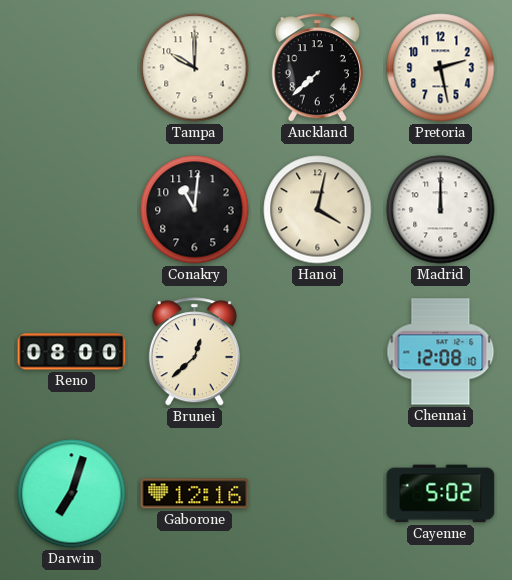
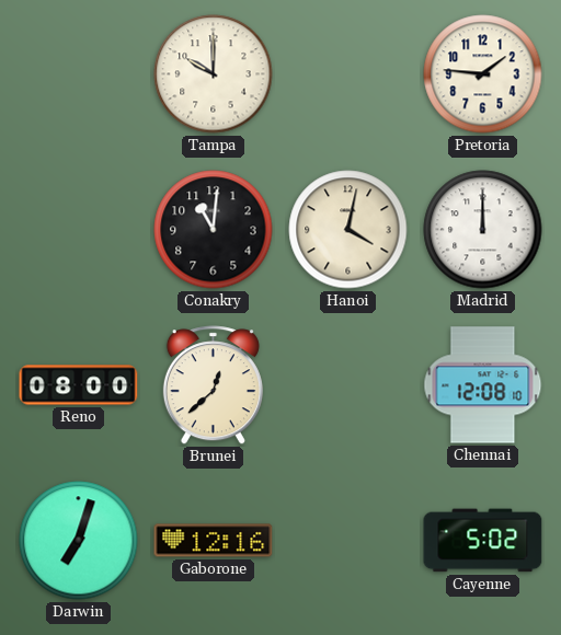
Auckland: 7:38 -> none
Pretoria: 2:28 -> 1:46
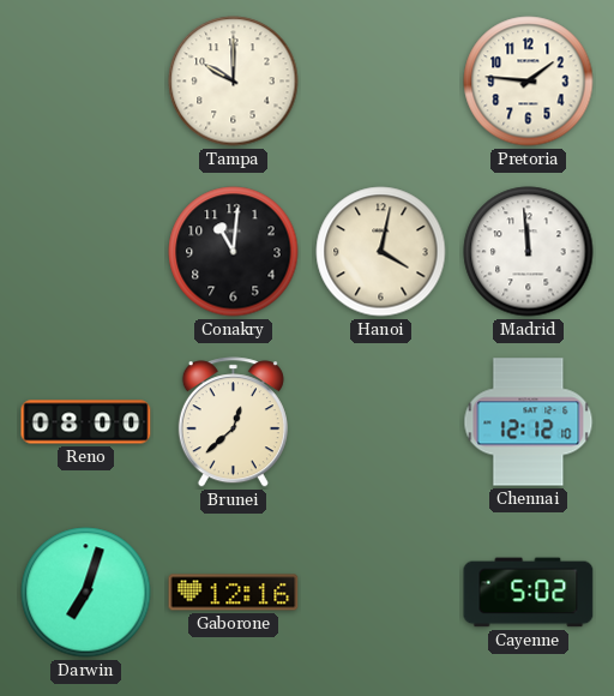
Madrid: 12:00 -> 11:59
Chennai: 12:08 -> 12:12
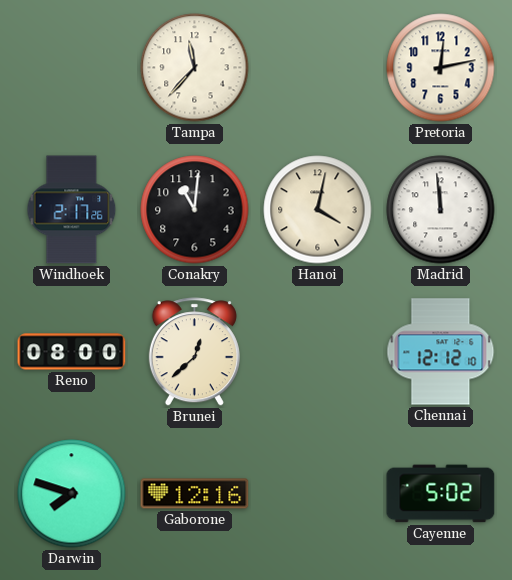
Tampa: 10:00 -> 11:37
Pretoria: 1:46 -> 12:13
Windhoek: none -> 2:17
Darwin: 7:03 -> 7:48
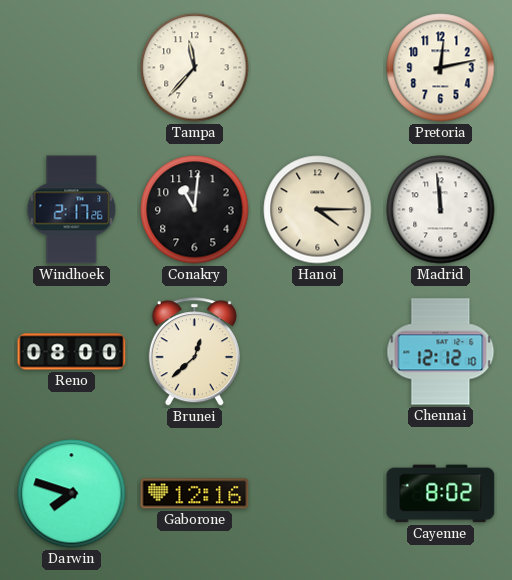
Hanoi: 4:02 -> 4:15
Cayenne: 5:02 -> 8:02
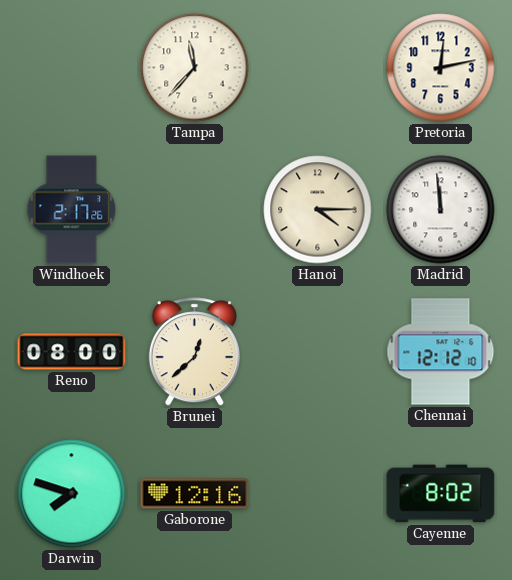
Conakry: 11:01 -> none
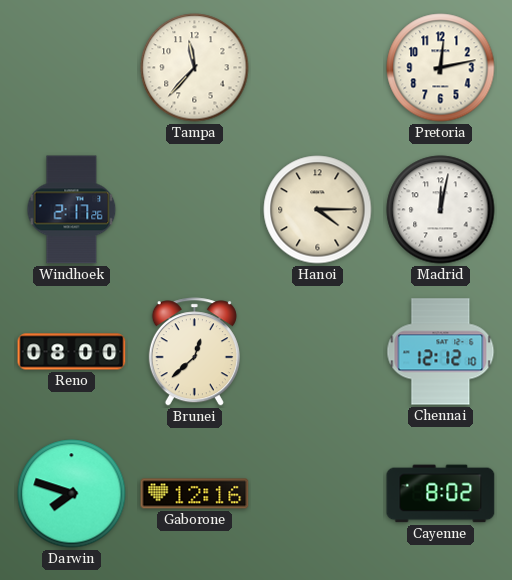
Madrid: 11:59 -> 12:02
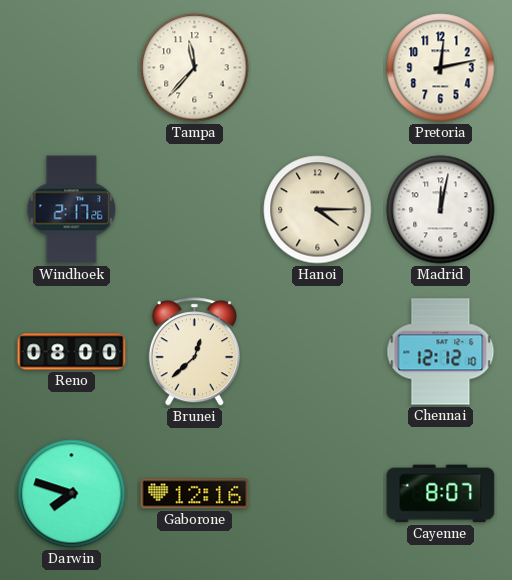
Cayenne: 8:02 -> 8:07
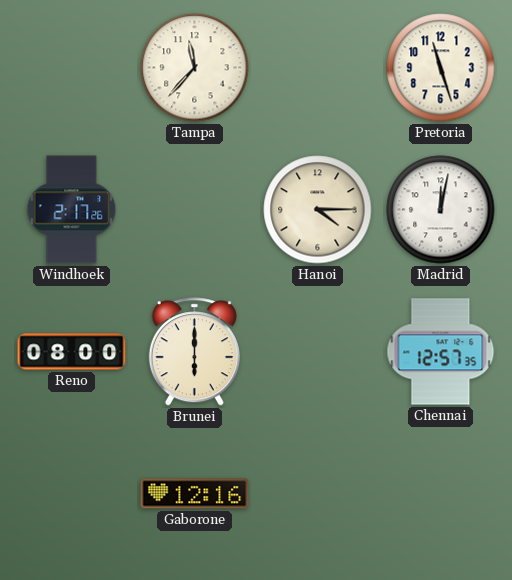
Pretoria: 12:13 -> 11:27
Brunei: 12:38 -> 6:00
Chennai: 12:12 -> 12:57
Darwin: 7:48 -> none
Cayenne: 8:07 -> none
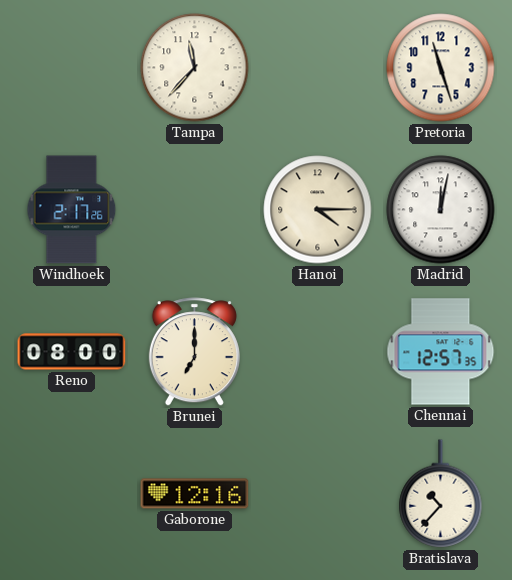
Brunei: 6:00 -> 7:00
Bratislava: none -> 10:37
